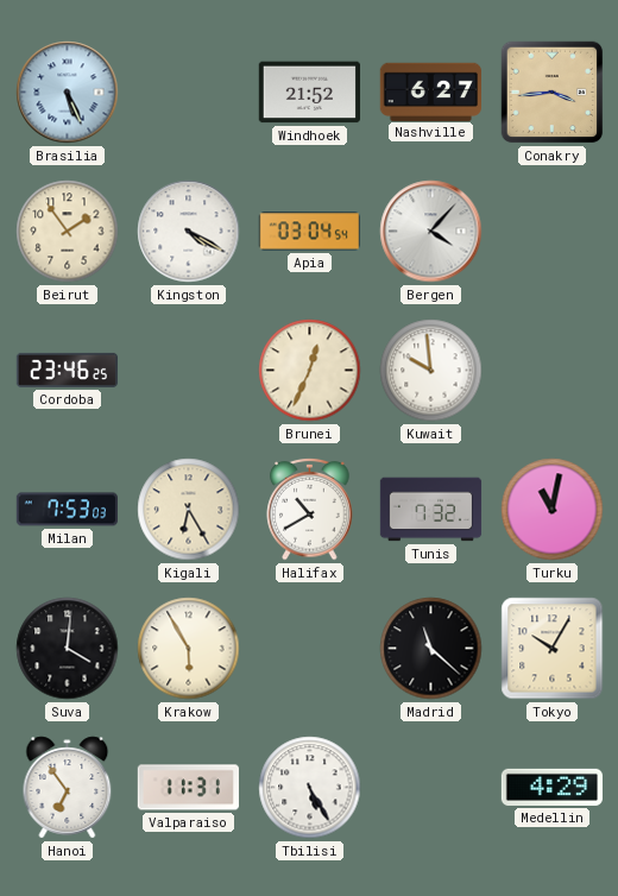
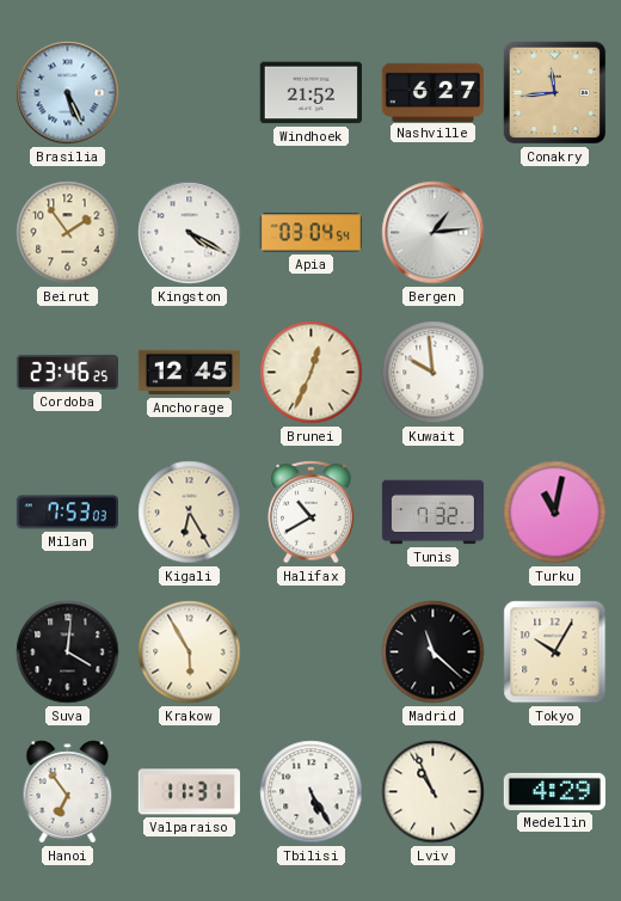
Conakry: 3:44 -> 11:44
Bergen: 4:07 -> 1:14
Anchorage: none -> 12:45
Lviv: none -> 10:56
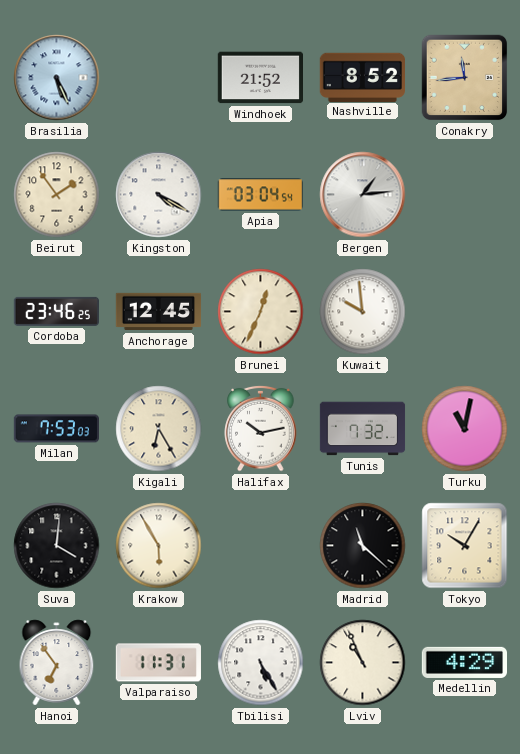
Nashville: 6:27 -> 8:52
Halifax: 10:40 -> 10:13
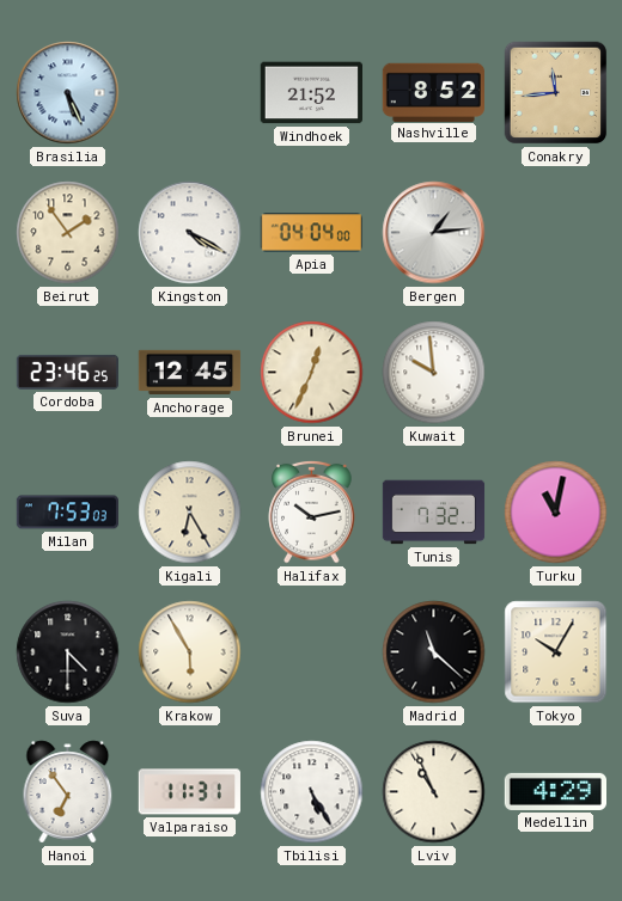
Apia: 03:04 -> 04:04
Suva: 4:01 -> 4:30
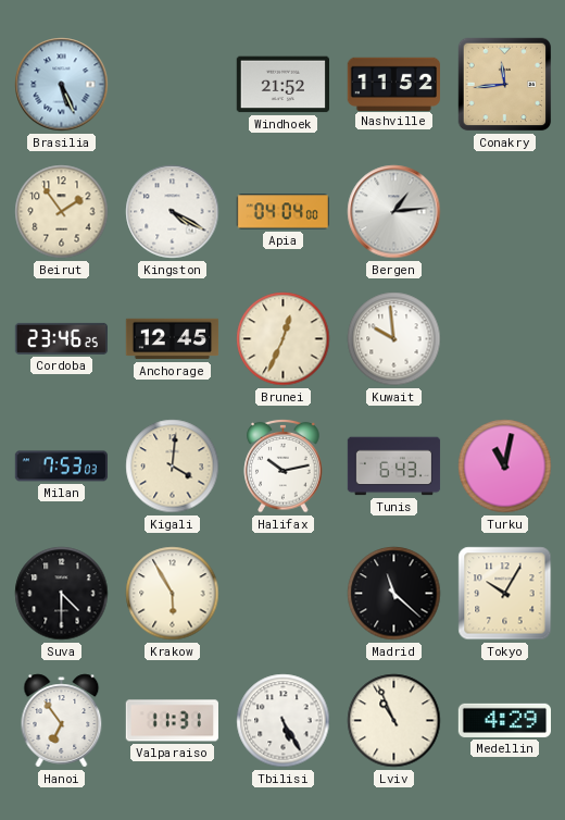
Nashville: 8:52 -> 11:52
Kigali: 6:25 -> 4:01
Tunis: 7:32 -> 6:43
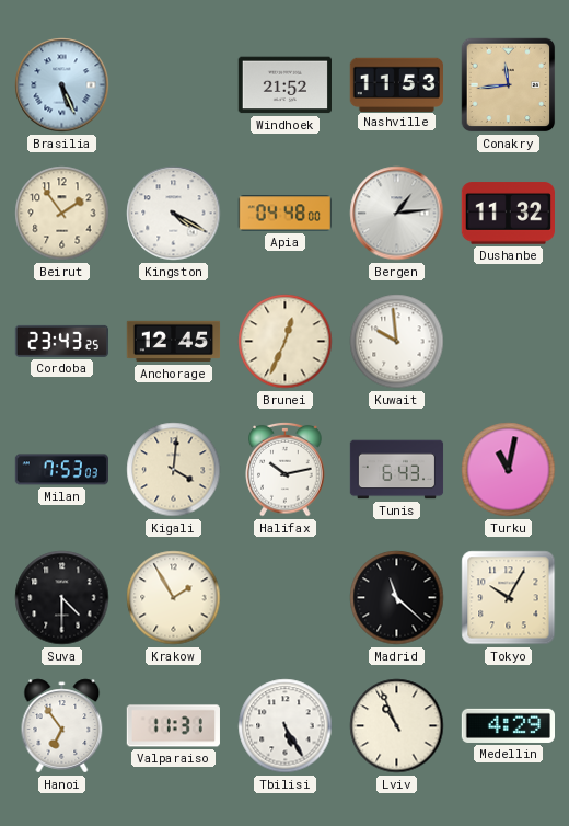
Nashville: 11:52 -> 11:53
Apia: 04:04 -> 04:48
Dushanbe: none -> 11:32
Cordoba: 23:46 -> 23:43
Krakow: 5:55 -> 1:55
